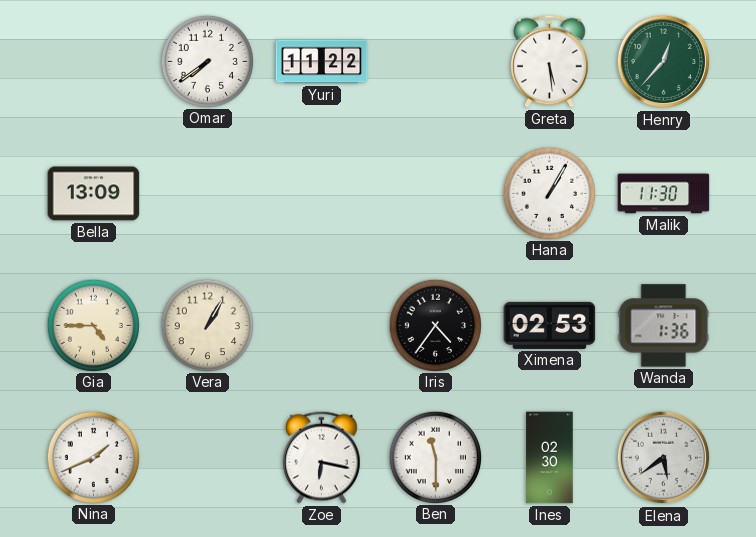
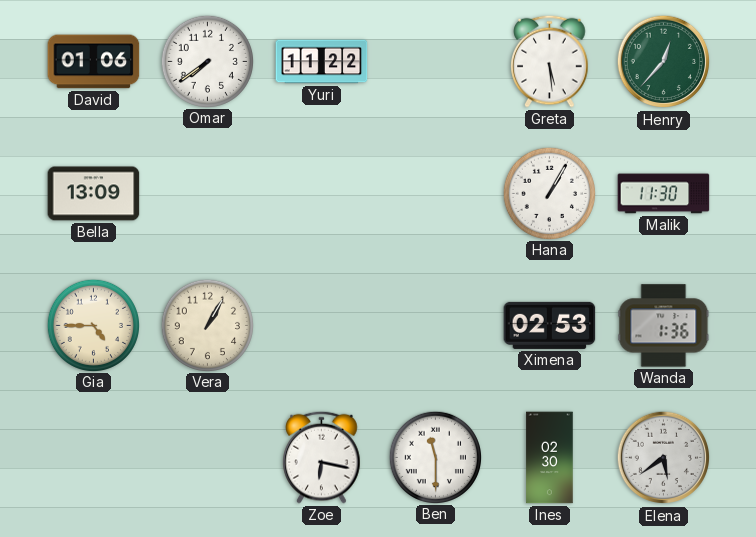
David: none -> 01:06
Iris: 4:36 -> none
Nina: 1:41 -> none
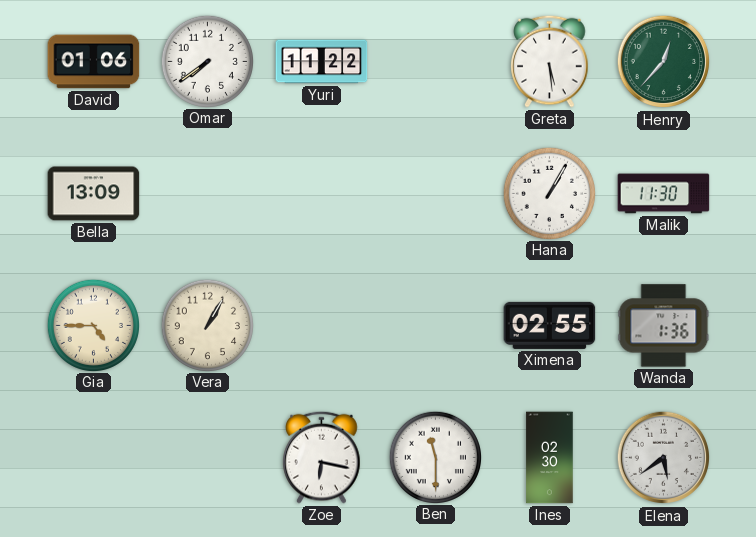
Ximena: 02:53 -> 02:55
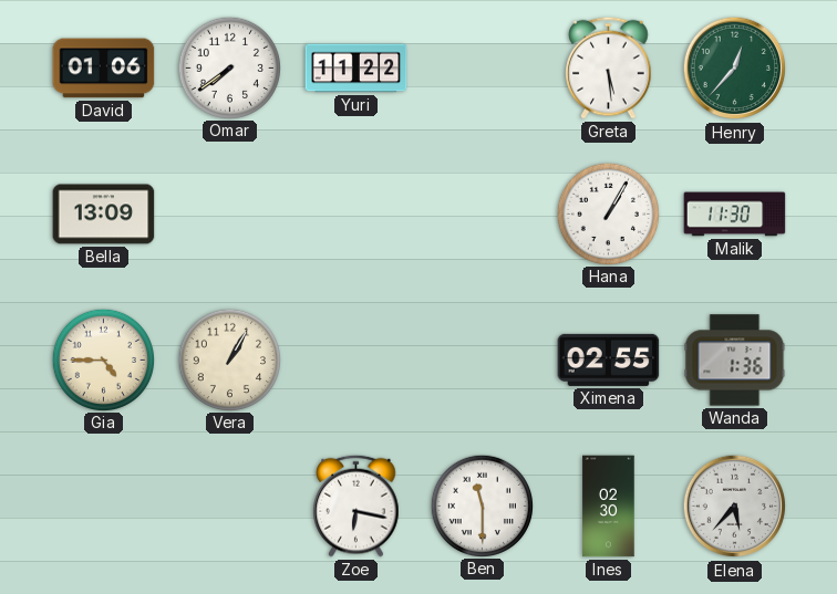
Elena: 5:39 -> 5:37
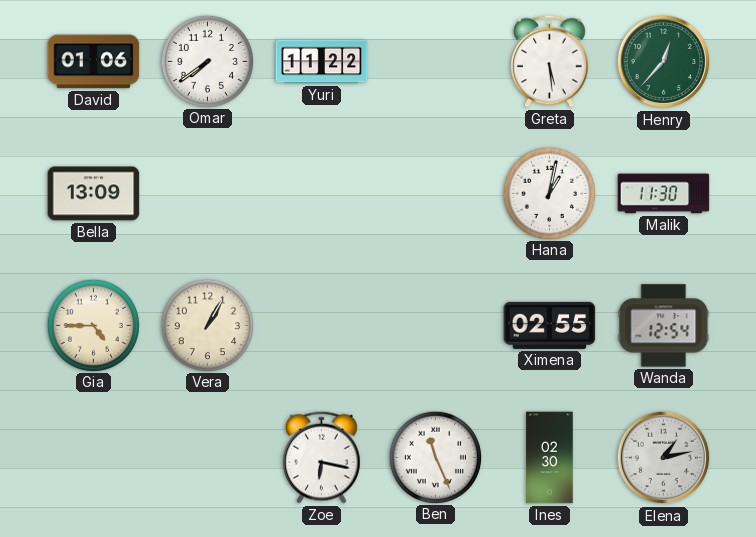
Hana: 1:05 -> 1:02
Wanda: 1:36 -> 12:54
Ben: 11:30 -> 11:26
Elena: 5:37 -> 1:13
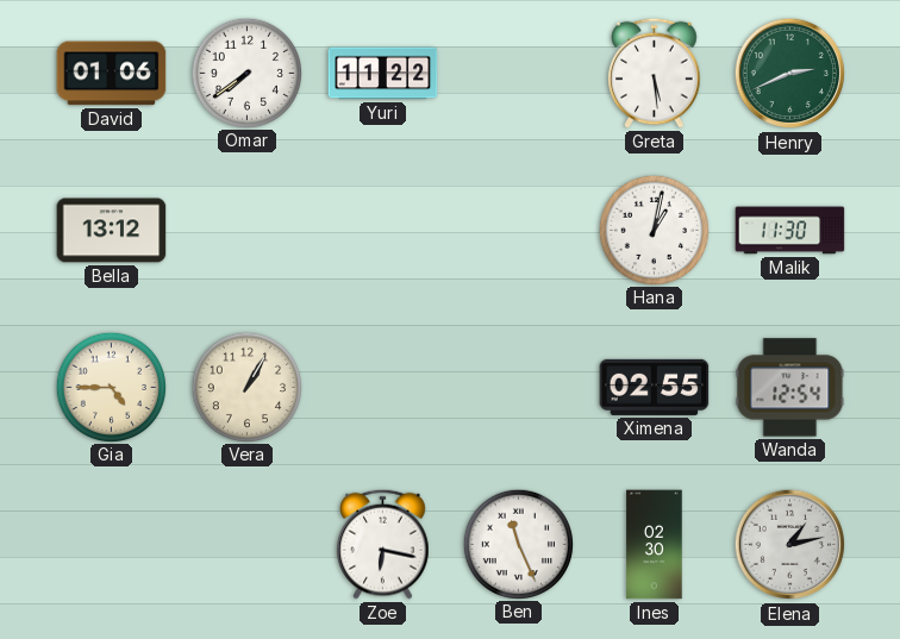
Henry: 12:37 -> 2:41
Bella: 13:09 -> 13:12
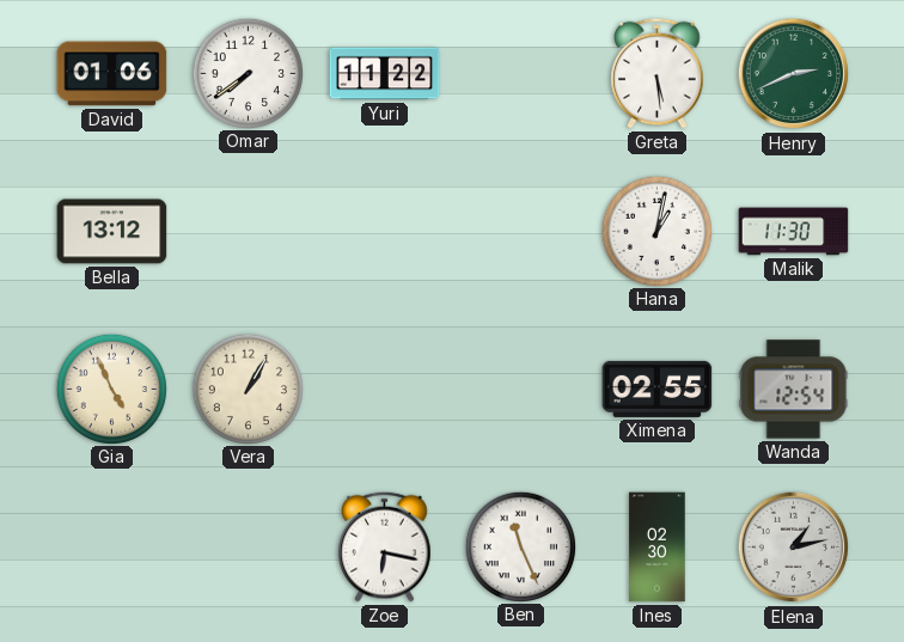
Gia: 4:45 -> 4:56
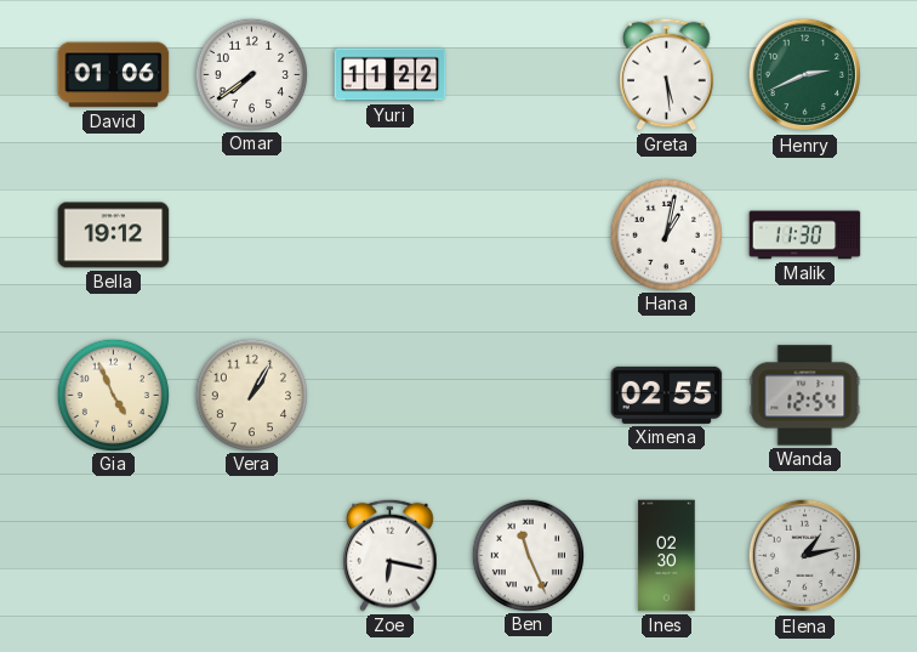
Bella: 13:12 -> 19:12
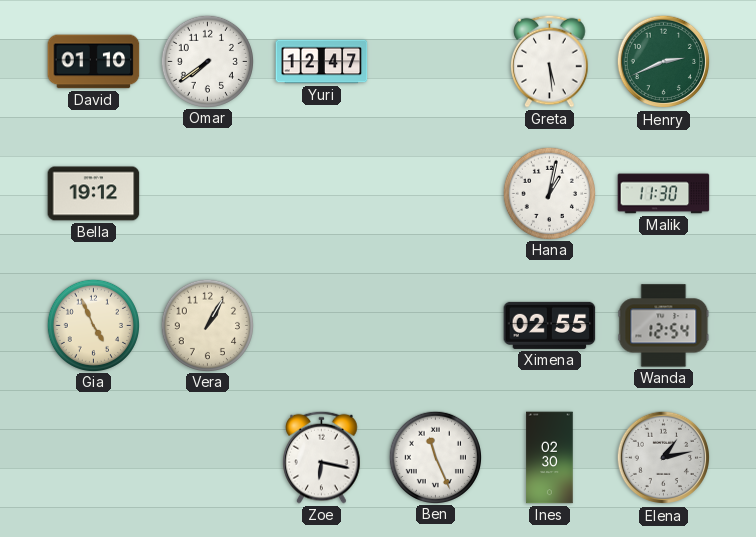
David: 01:06 -> 01:10
Yuri: 11:22 -> 12:47
